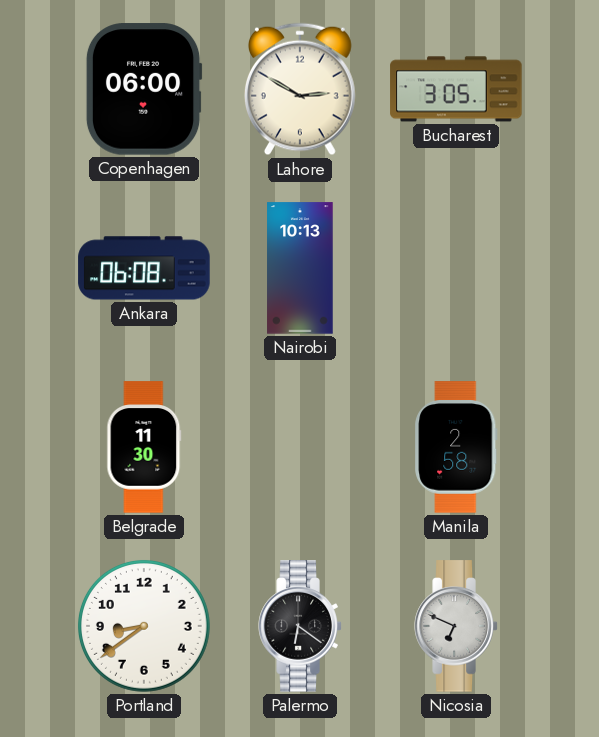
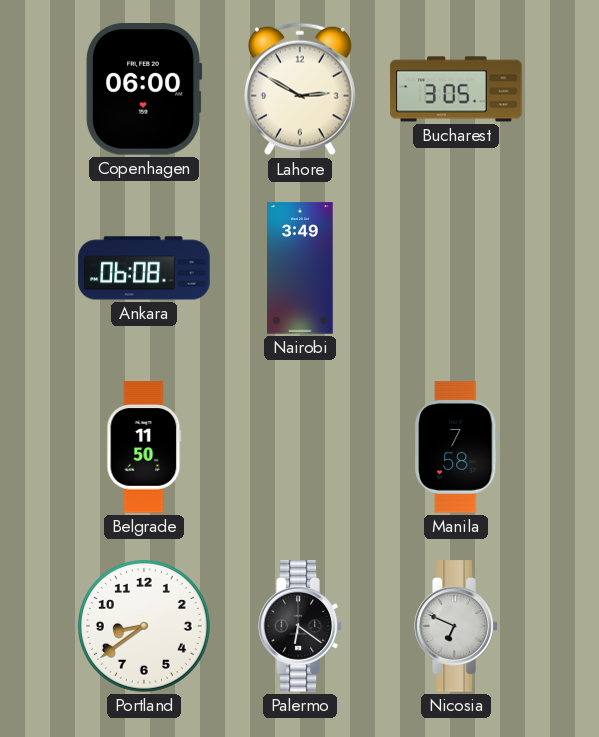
Nairobi: 10:13 -> 3:49
Belgrade: 11:30 -> 11:50
Manila: 2:58 -> 7:58
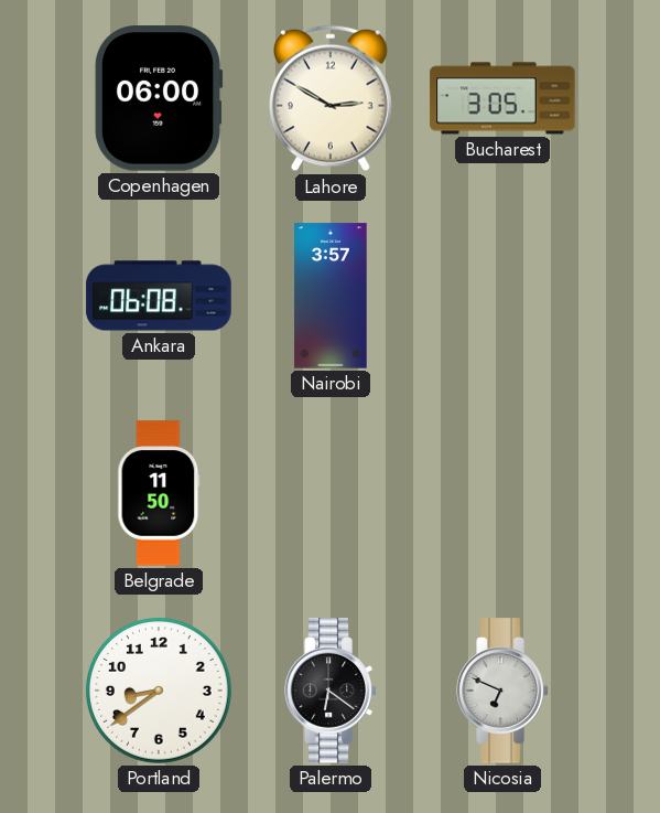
Nairobi: 3:49 -> 3:57
Manila: 7:58 -> none
